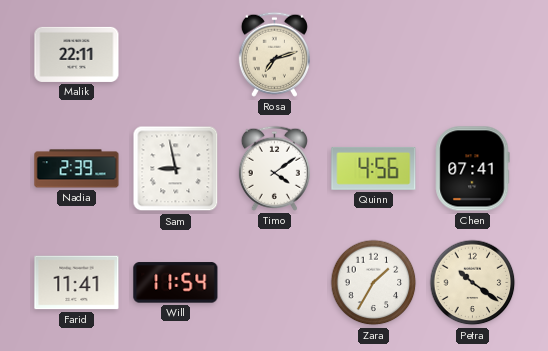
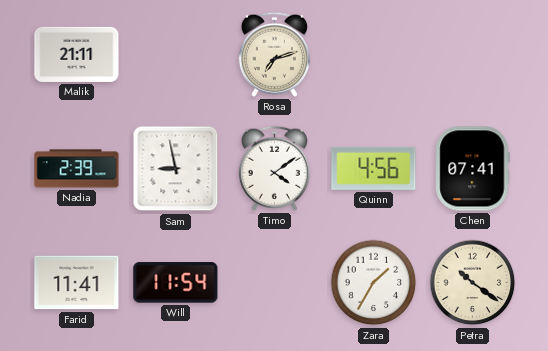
Malik: 22:11 -> 21:11
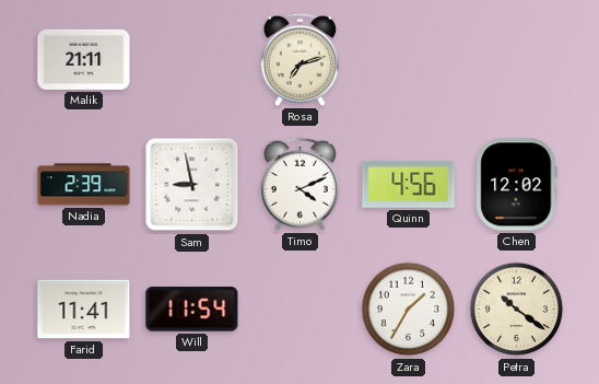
Timo: 4:09 -> 4:11
Chen: 07:41 -> 12:02
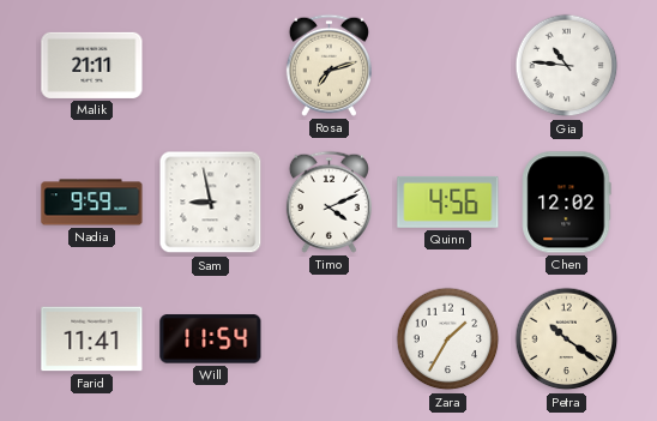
Gia: none -> 10:46
Nadia: 2:39 -> 9:59
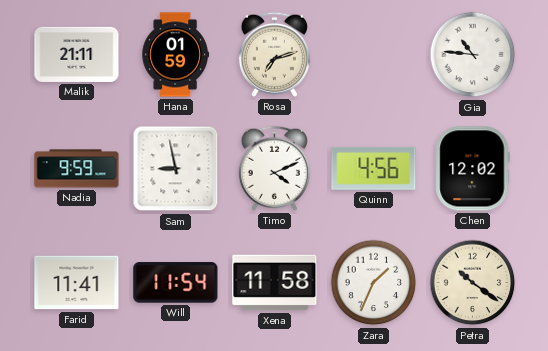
Hana: none -> 01:59
Xena: none -> 11:58
Zara: 1:35 -> 1:34
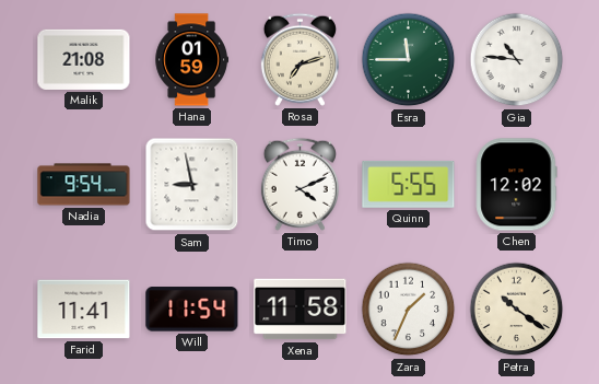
Malik: 21:11 -> 21:08
Esra: none -> 11:45
Nadia: 9:59 -> 9:54
Quinn: 4:56 -> 5:55
